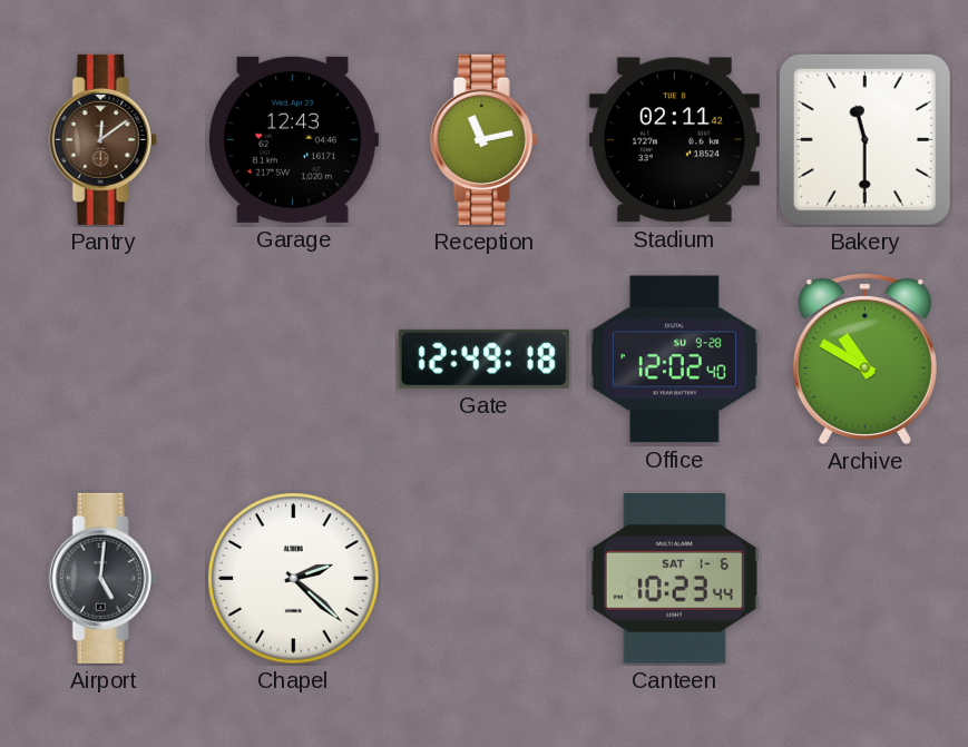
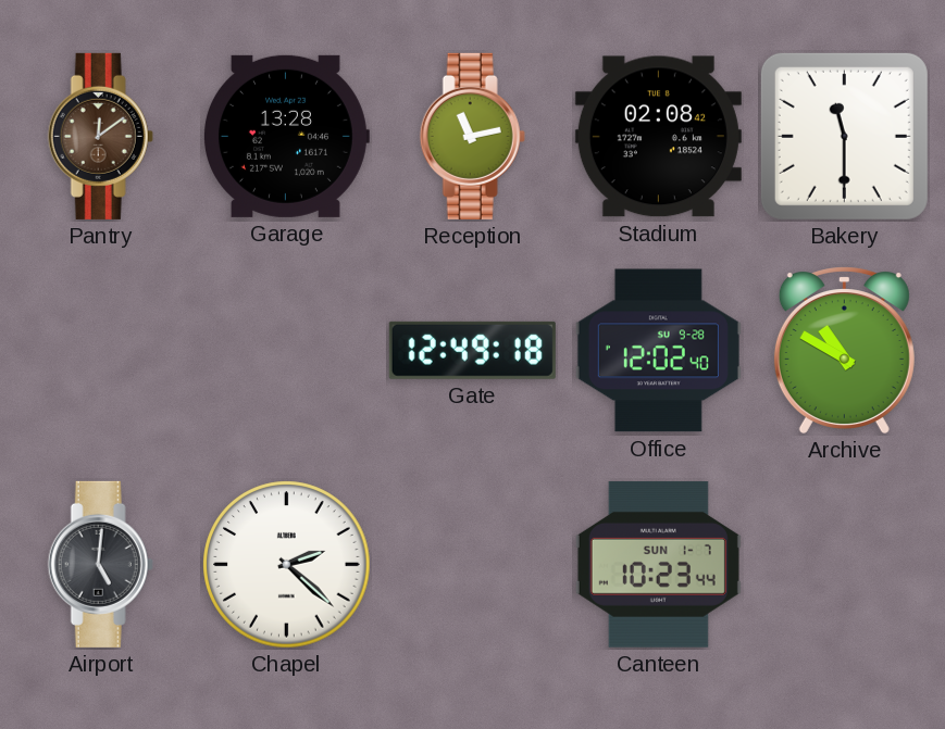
Garage: 12:43 -> 13:28
Stadium: 02:11 -> 02:08
Canteen date: SAT 1-6 -> SUN 1-7
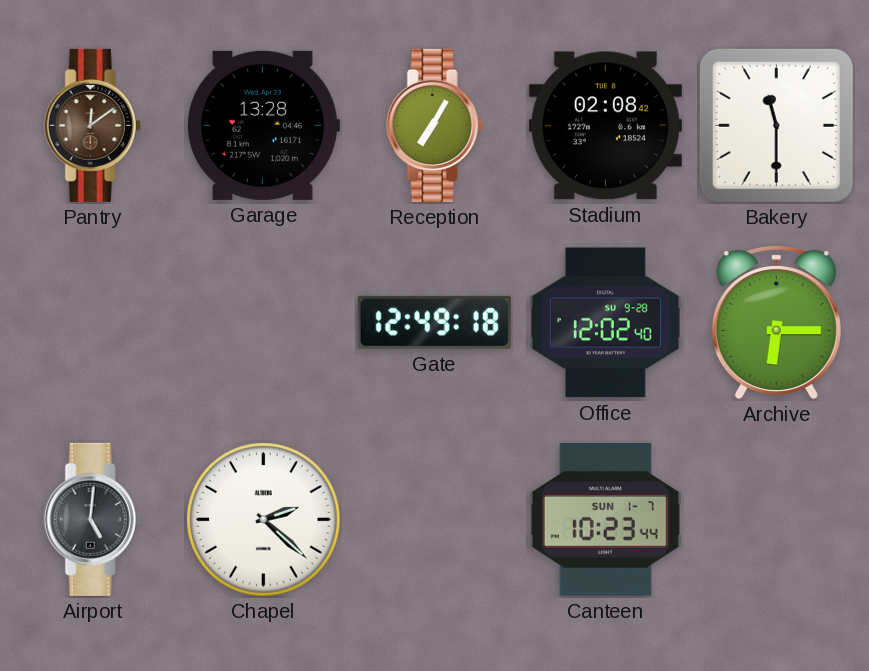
Reception: 11:13 -> 7:05
Archive: 10:50 -> 6:15
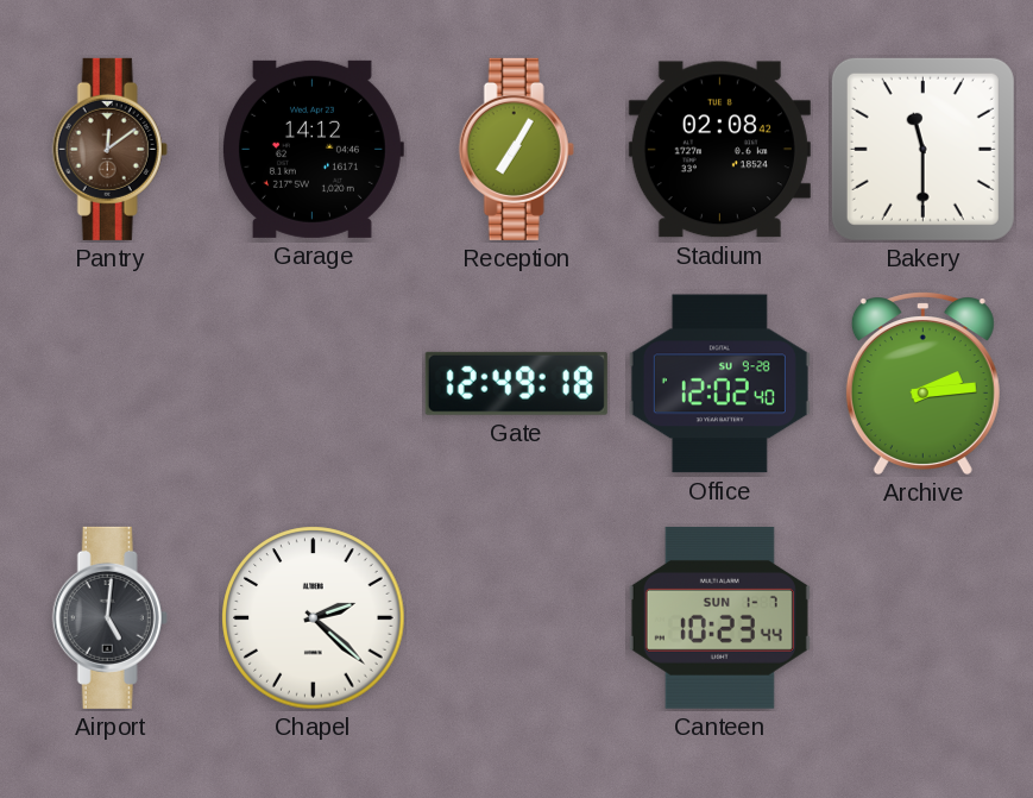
Garage: 13:28 -> 14:12
Archive: 6:15 -> 2:14
